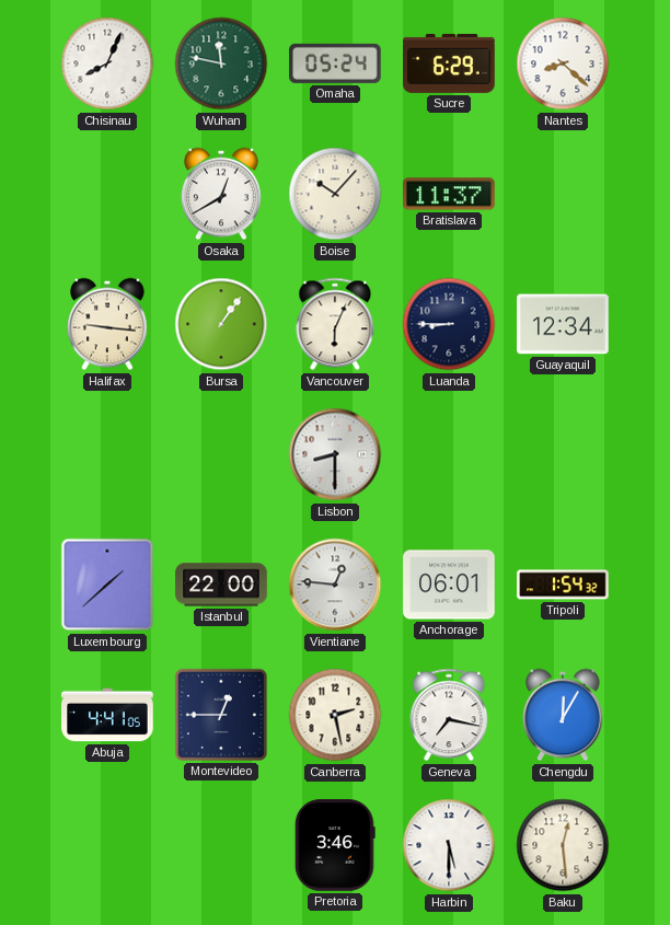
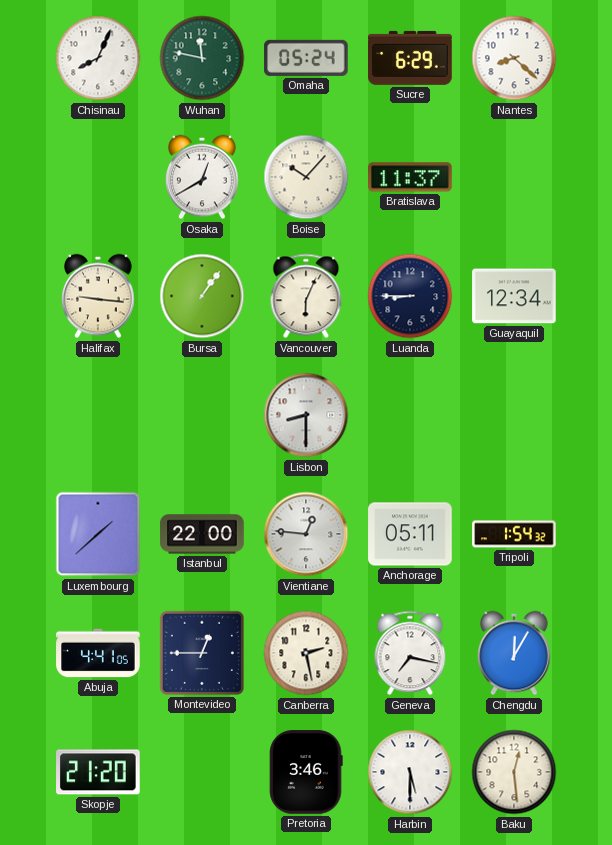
Anchorage: 06:01 -> 05:11
Skopje: none -> 21:20
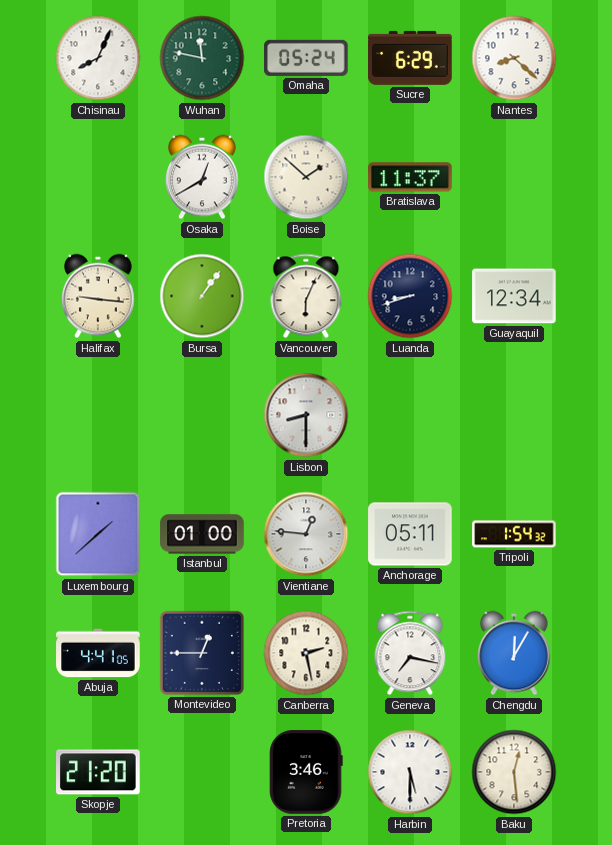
Boise: 10:07 -> 1:52
Luanda: 8:45 -> 8:42
Istanbul: 22:00 -> 01:00
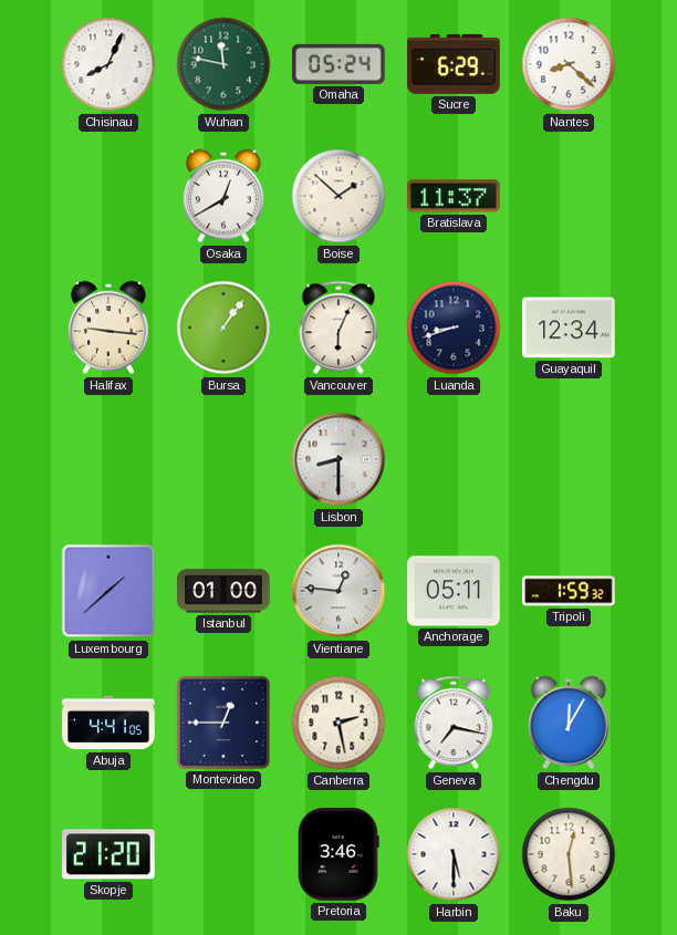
Tripoli: 1:54 -> 1:59
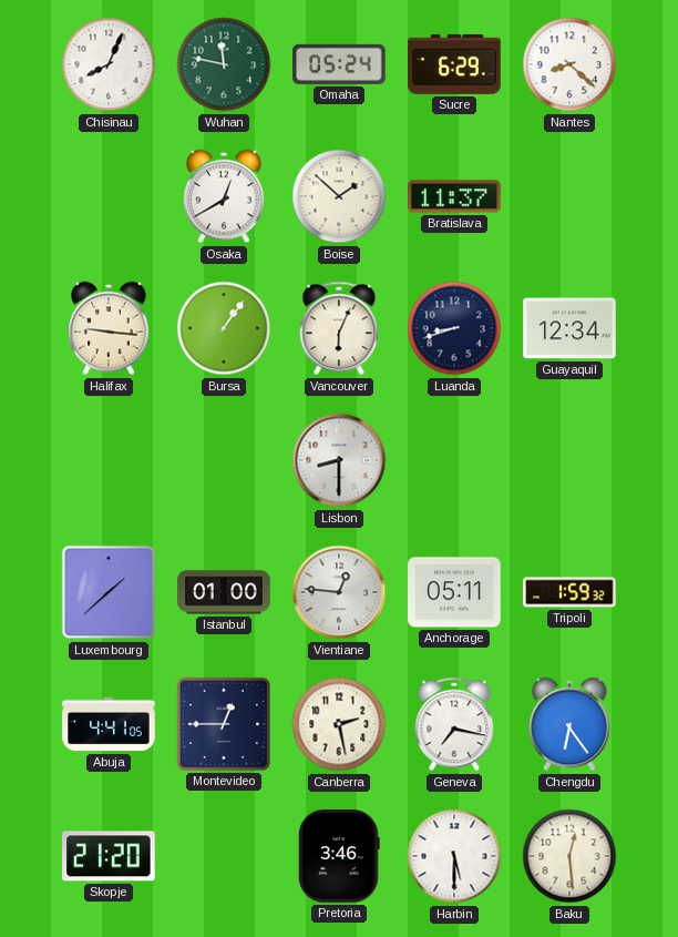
Chengdu: 12:05 -> 6:24
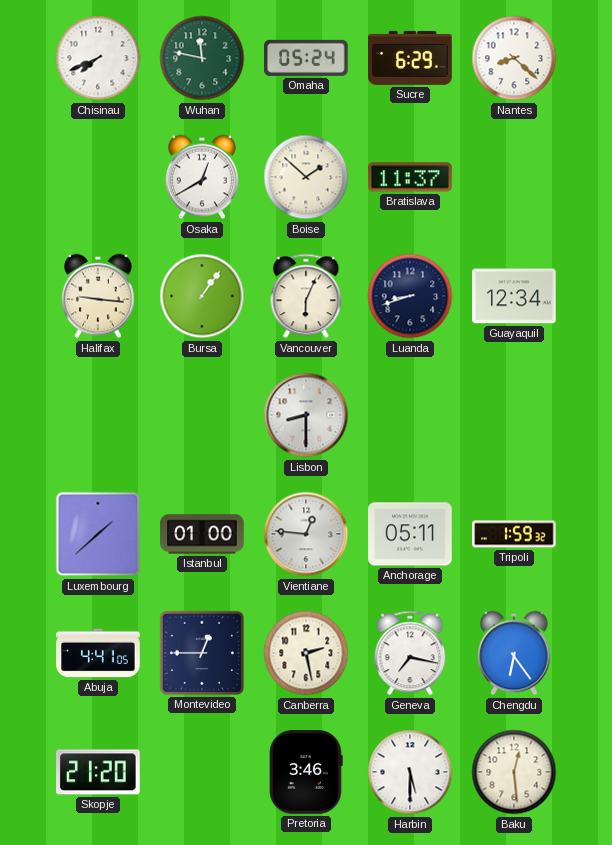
Chisinau: 8:04 -> 7:41
